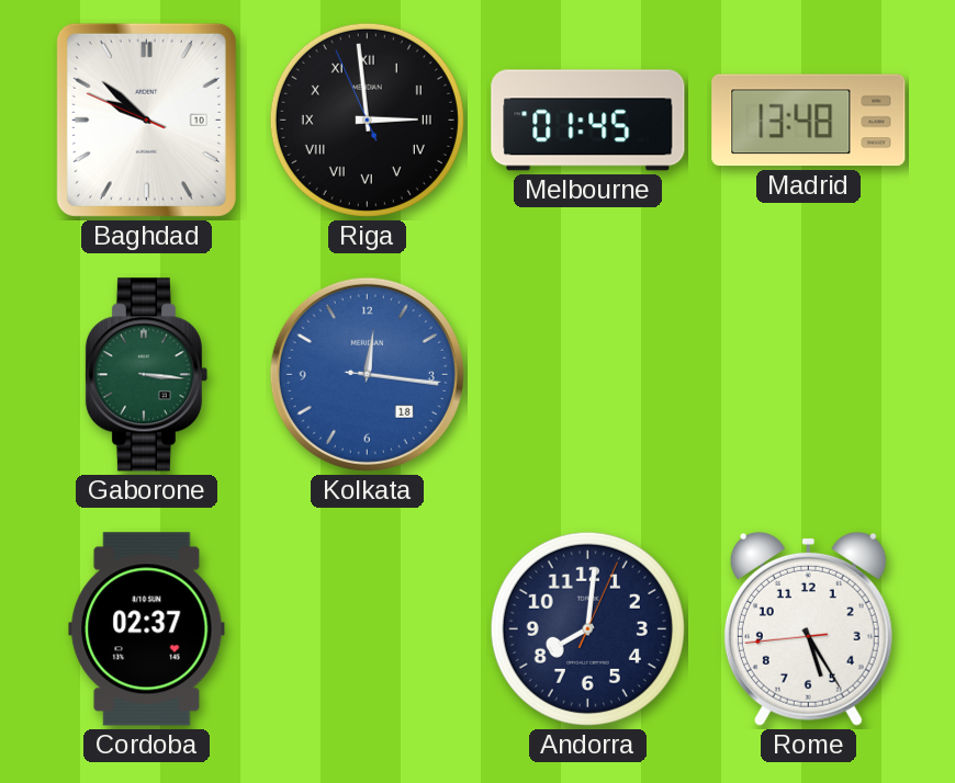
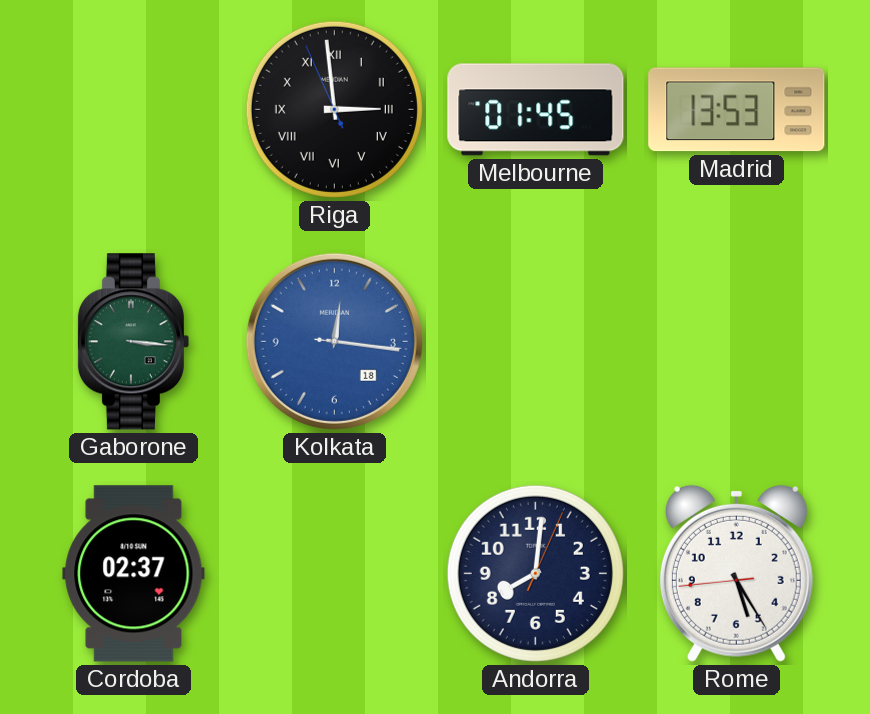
Baghdad: 9:51 -> none
Madrid: 13:48 -> 13:53
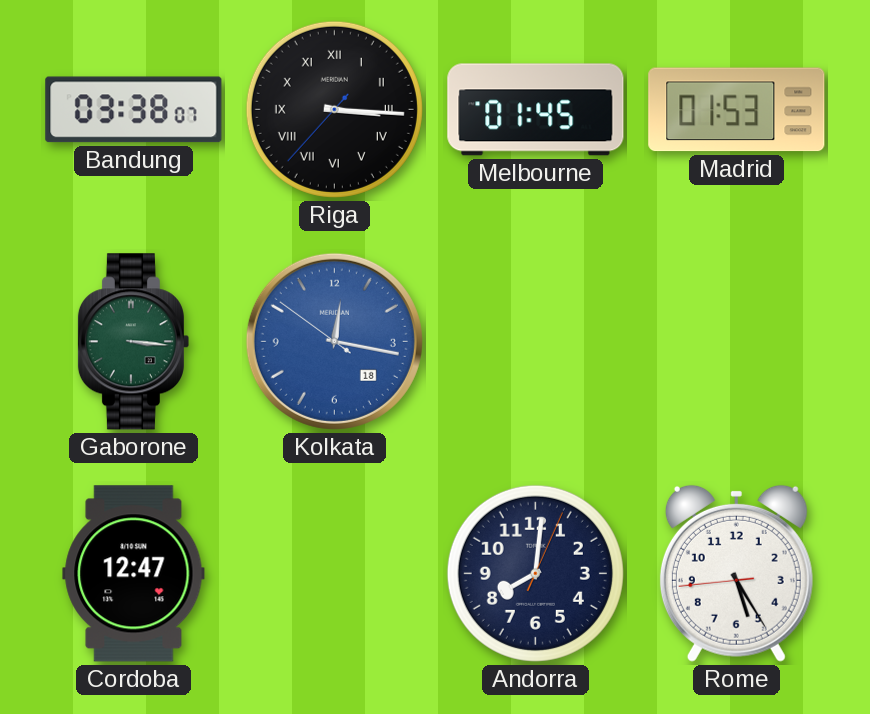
Bandung: none -> 03:38
Riga: 2:58 -> 3:15
Madrid: 13:53 -> 01:53
Kolkata: 12:16:16 -> 12:16:51
Cordoba: 02:37 -> 12:47
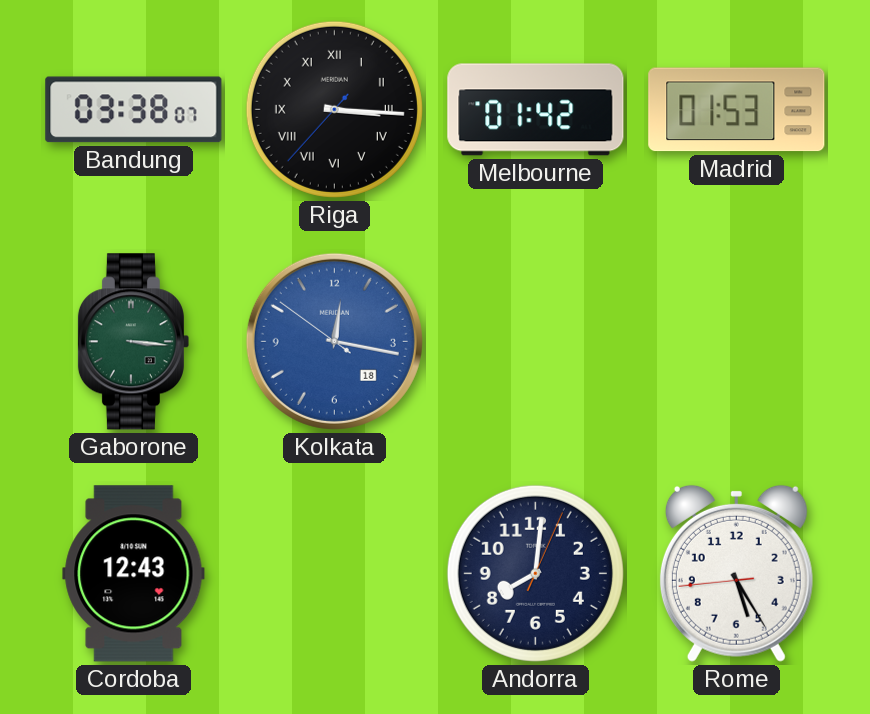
Melbourne: 01:45 -> 01:42
Cordoba: 12:47 -> 12:43
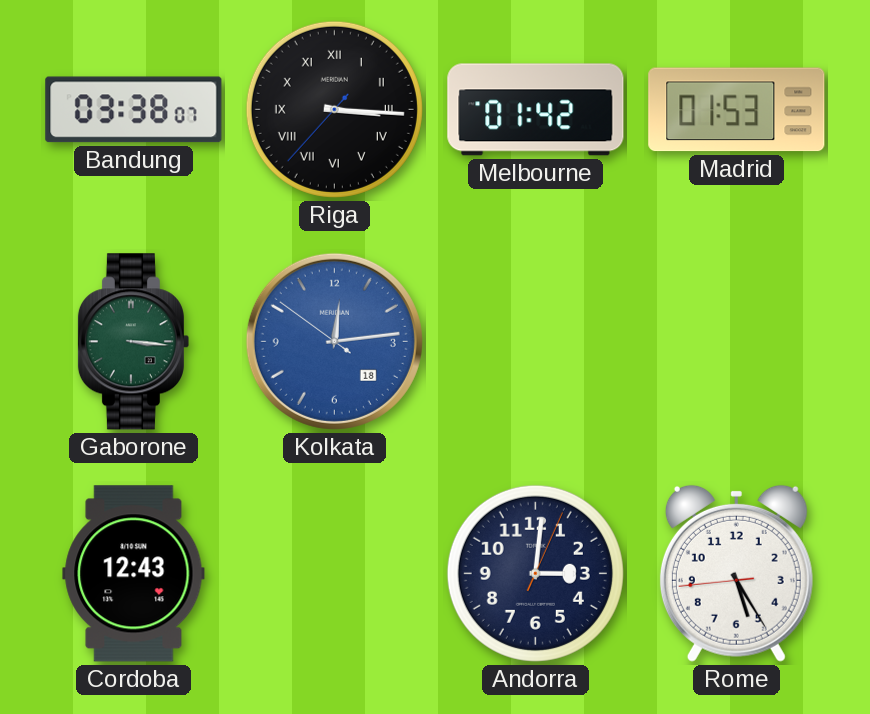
Kolkata: 12:16 -> 12:13
Andorra: 8:01 -> 3:01
